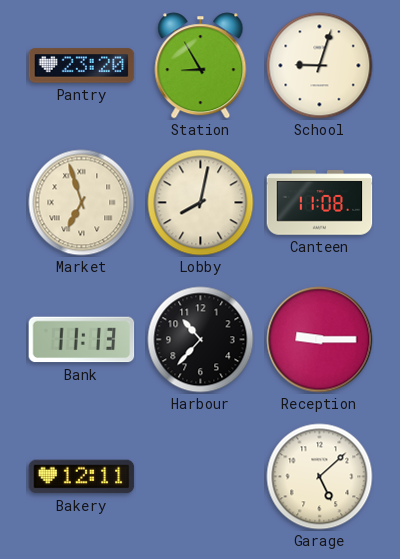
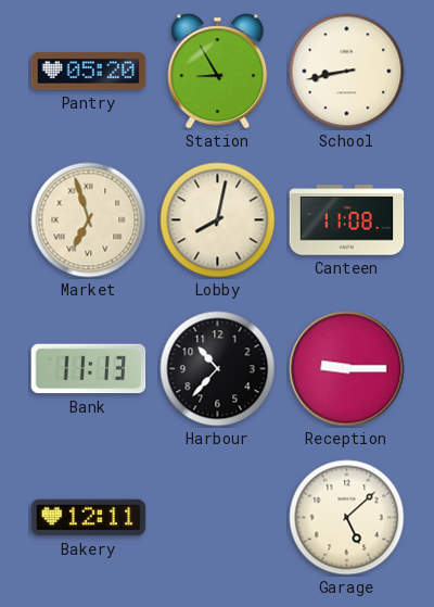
Pantry: 23:20 -> 05:20
School: 9:03 -> 8:43
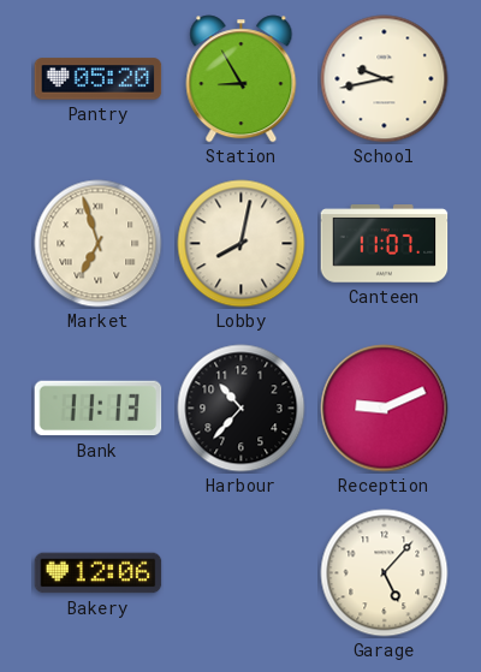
School: 8:43 -> 9:43
Canteen: 11:08 -> 11:07
Reception: 9:15 -> 9:11
Bakery: 12:11 -> 12:06
Garage: 5:08 -> 5:07
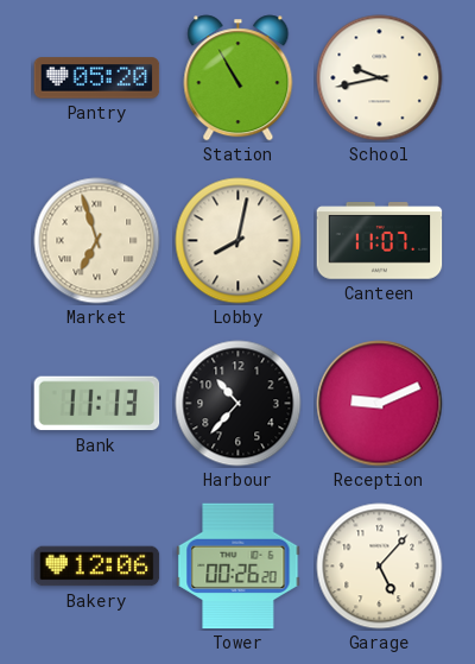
Station: 8:55 -> 10:55
Tower: none -> 00:26
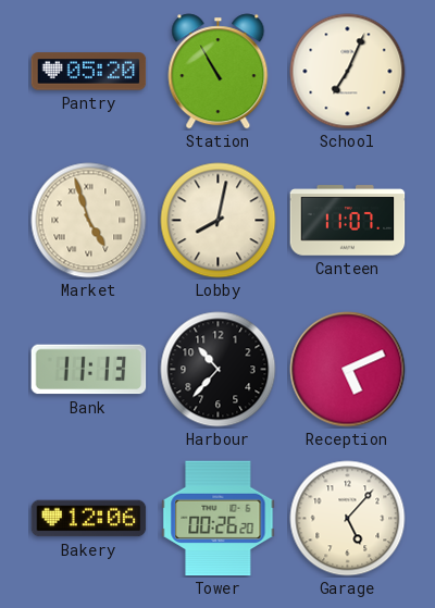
School: 9:43 -> 7:04
Market: 6:57 -> 4:57
Reception: 9:11 -> 5:11
